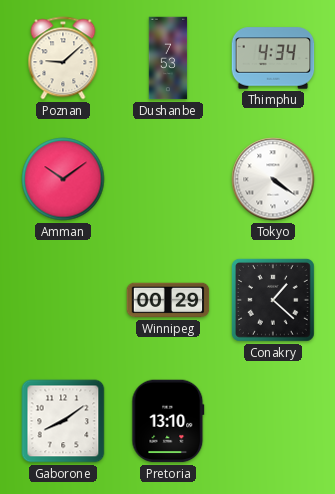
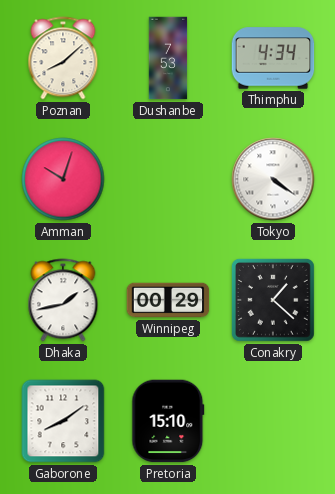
Poznan: 9:08 -> 8:08
Amman: 10:09 -> 10:03
Dhaka: none -> 1:43
Pretoria: 13:10 -> 15:10
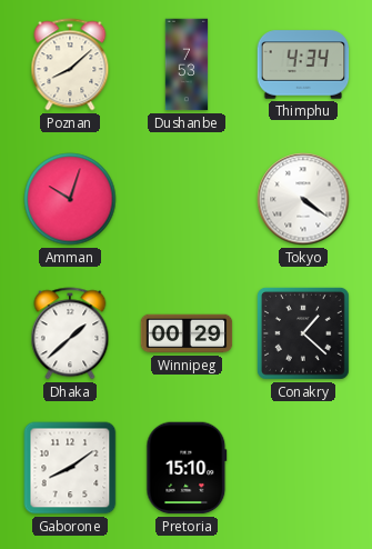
Dhaka: 1:43 -> 1:38
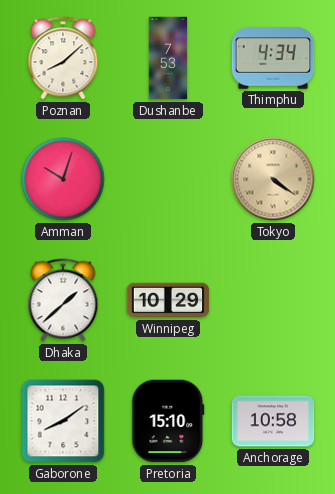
Tokyo dial: white -> champagne
Winnipeg: 00:29 -> 10:29
Conakry: 1:22 -> none
Anchorage: none -> 10:58
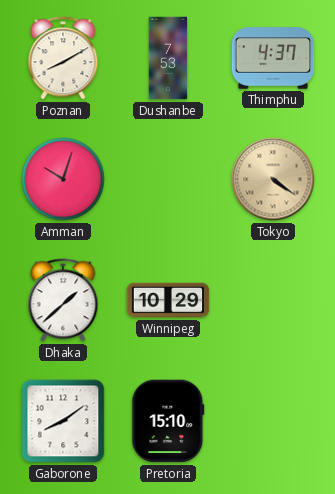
Poznan: 8:08 -> 8:10
Thimphu: 4:34 -> 4:37
Anchorage: 10:58 -> none
